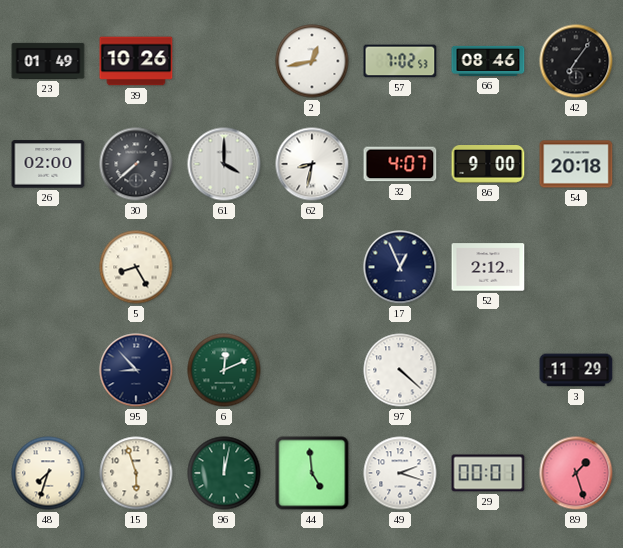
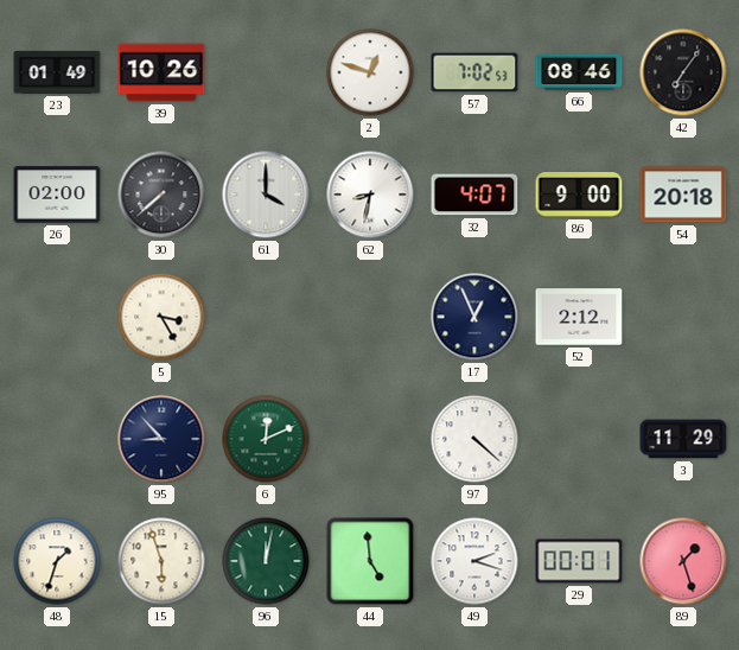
2: 12:43 -> 12:48
5: 8:25 -> 3:25
48: 7:33 -> 1:33
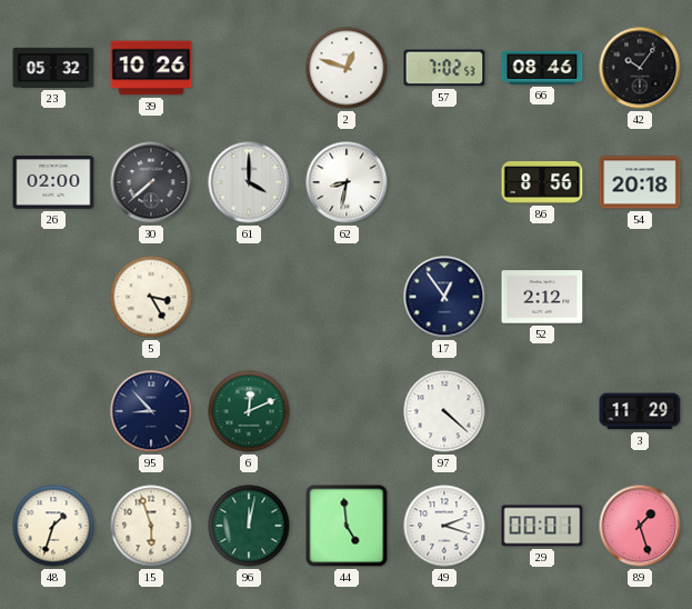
23: 01:49 -> 05:32
42: 7:06 -> 10:06
32: 4:07 -> none
86: 9:00 -> 8:56
17: 12:56 -> 12:54
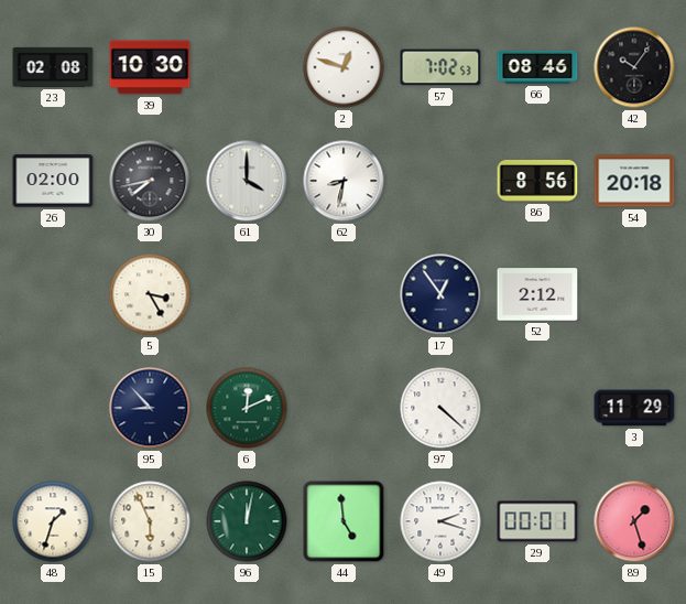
23: 05:32 -> 02:08
39: 10:26 -> 10:30
30: 7:38 -> 7:43
15: 5:57 -> 5:56
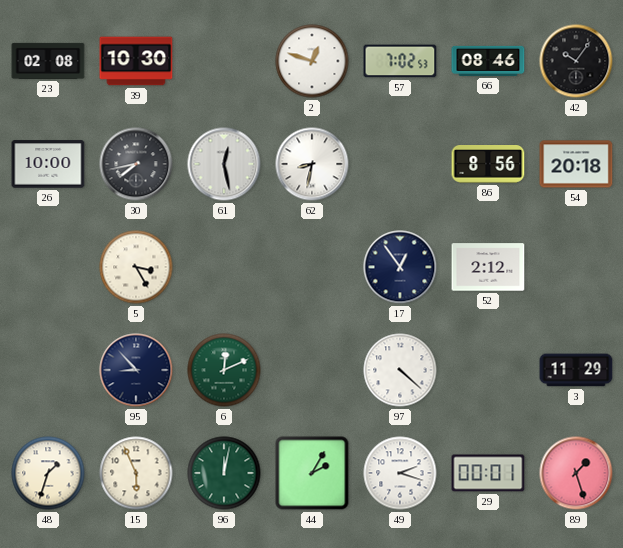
26: 02:00 -> 10:00
61: 4:00 -> 12:28
44: 4:59 -> 2:05
